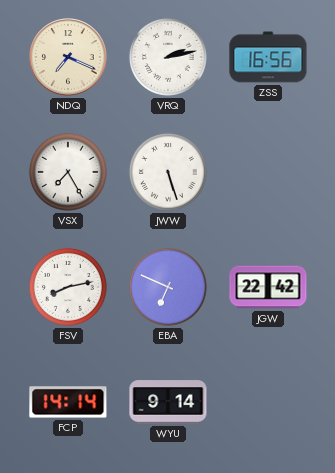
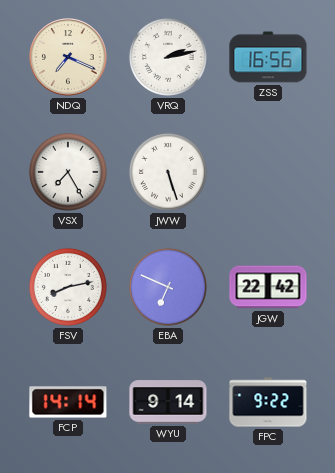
FPC: none -> 9:22
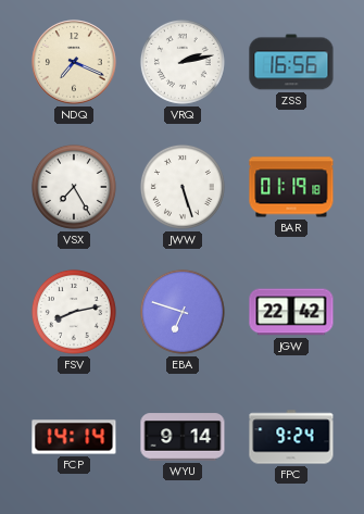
BAR: none -> 01:19
EBA: 6:49 -> 6:48
FPC: 9:22 -> 9:24
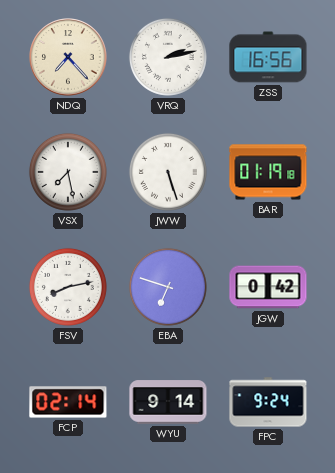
NDQ: 7:19 -> 7:23
VSX: 7:25 -> 7:28
JGW: 22:42 -> 0:42
FCP: 14:14 -> 02:14
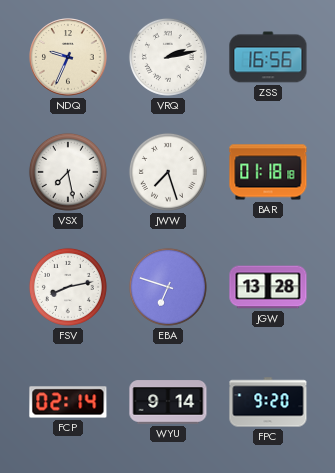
NDQ: 7:23 -> 9:34
JWW: 5:27 -> 7:27
BAR: 01:19 -> 01:18
JGW: 0:42 -> 13:28
FPC: 9:24 -> 9:20
